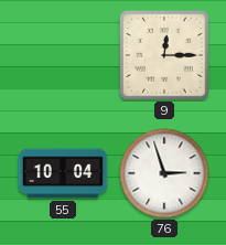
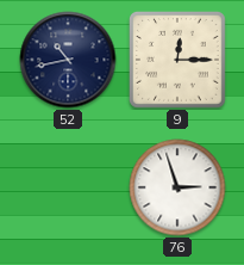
52: none -> 10:43
55: 10:04 -> none
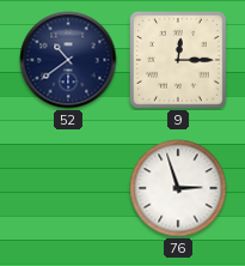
52: 10:43 -> 10:39
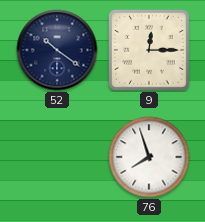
52: 10:39 -> 10:21
76: 2:57 -> 7:57
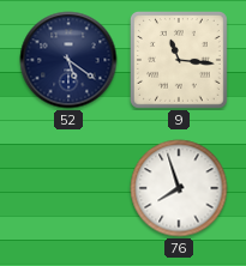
52: 10:21 -> 5:21
9: 12:15 -> 11:16
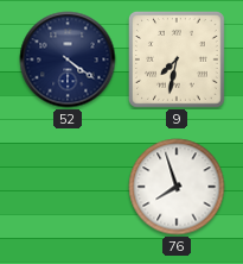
52: 5:21 -> 4:21
9: 11:16 -> 7:32
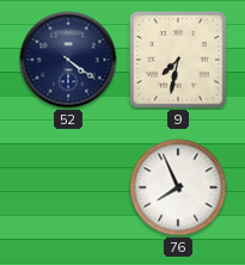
76: 7:57 -> 7:56
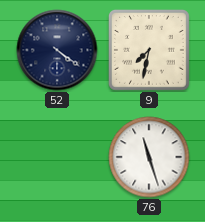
76: 7:56 -> 11:27
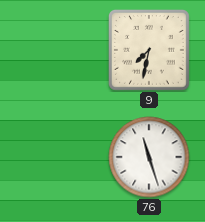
52: 4:21 -> none
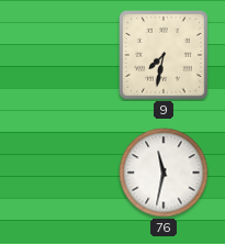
76: 11:27 -> 11:32
